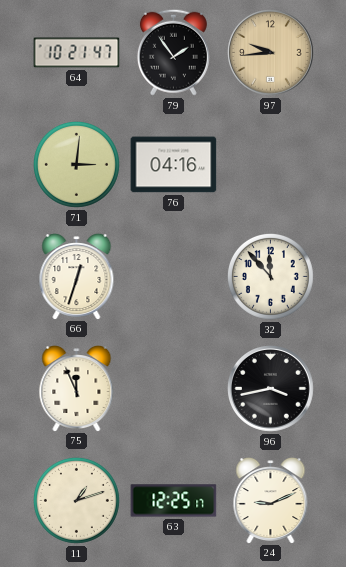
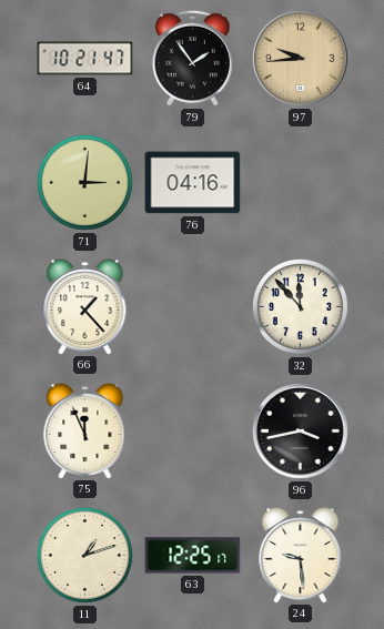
66: 12:33 -> 1:23
24: 9:11 -> 9:29
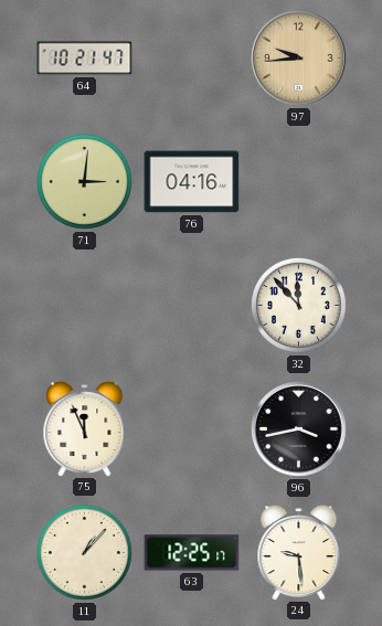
79: 1:54 -> none
66: 1:23 -> none
11: 1:12 -> 1:07
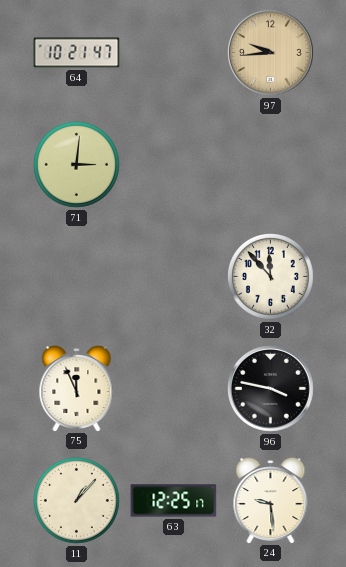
76: 04:16 -> none
96: 3:43 -> 3:47
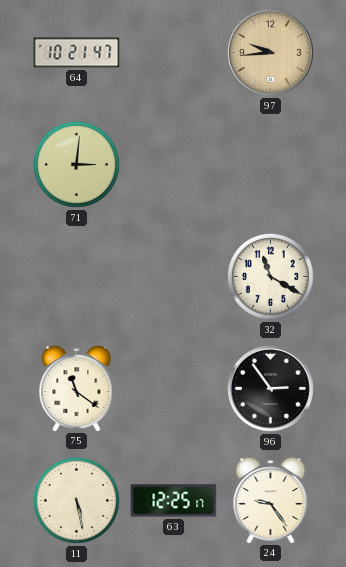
32: 11:53 -> 11:20
75: 11:56 -> 11:21
96: 3:47 -> 2:54
11: 1:07 -> 5:28
24: 9:29 -> 9:24
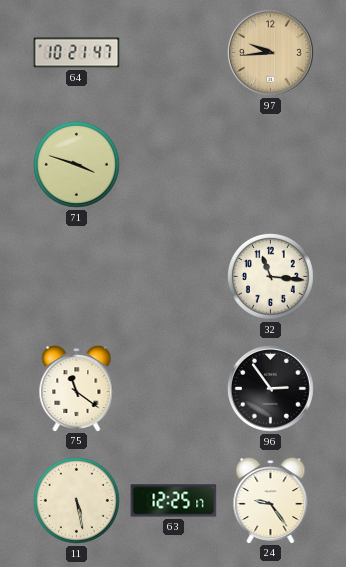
71: 3:01 -> 3:48
32: 11:20 -> 11:16
